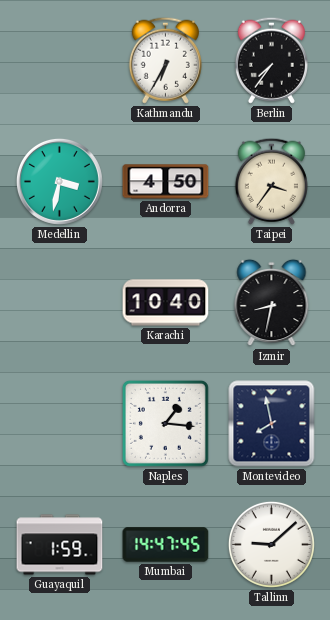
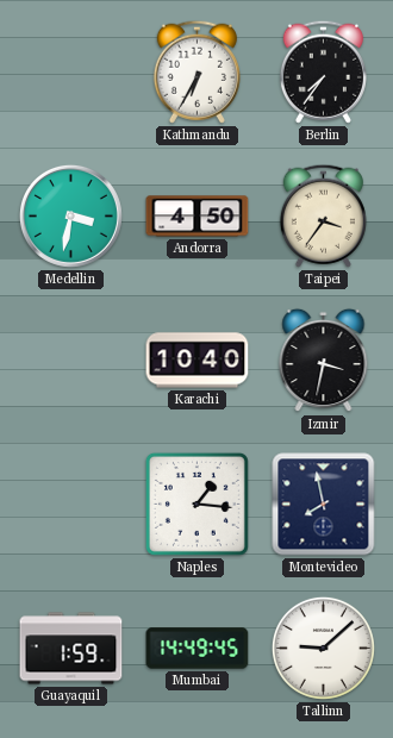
Izmir: 8:32 -> 3:32
Mumbai: 14:47 -> 14:49
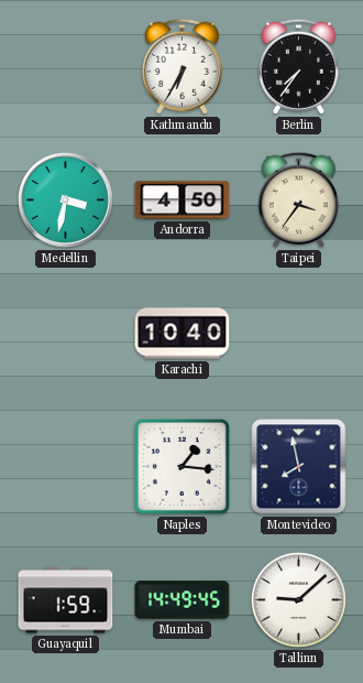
Izmir: 3:32 -> none
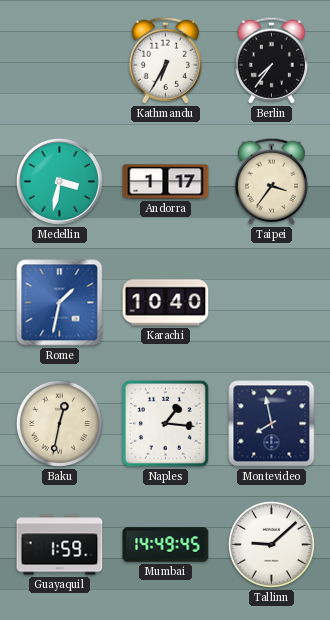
Andorra: 4:50 -> 1:17
Rome: none -> 1:32
Baku: none -> 12:32
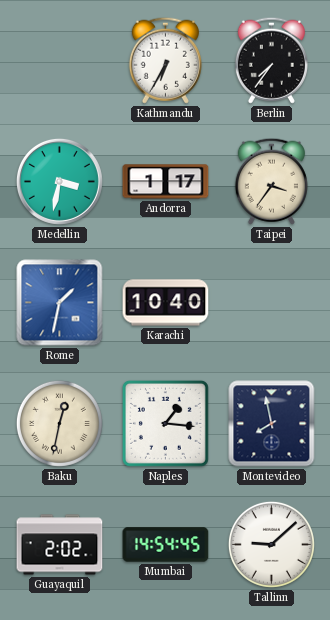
Guayaquil: 1:59 -> 2:02
Mumbai: 14:49 -> 14:54
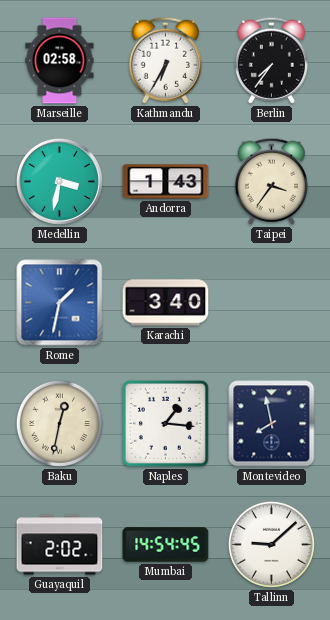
Marseille: none -> 02:58
Andorra: 1:17 -> 1:43
Karachi: 10:40 -> 3:40
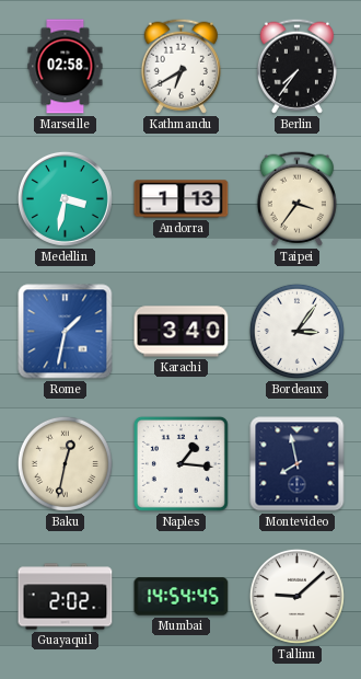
Kathmandu: 6:35 -> 6:40
Andorra: 1:43 -> 1:13
Bordeaux: none -> 3:06
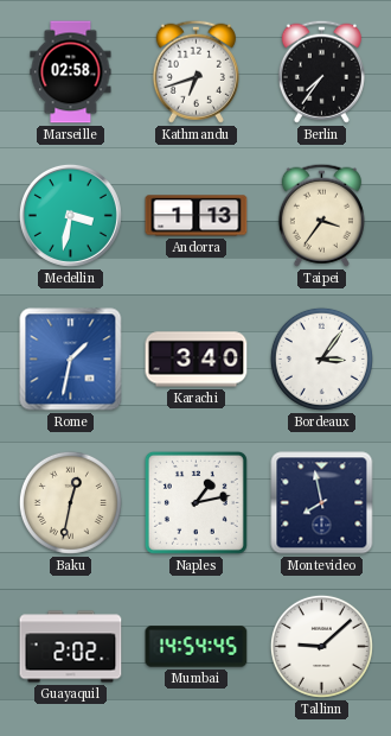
Kathmandu: 6:40 -> 6:42
Naples: 1:16 -> 1:13
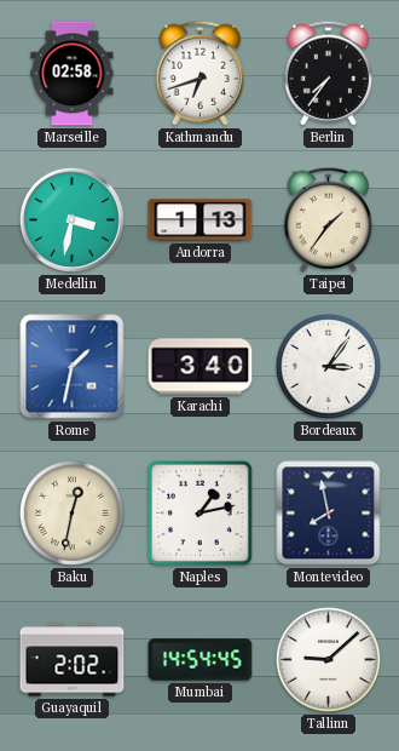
Taipei: 3:36 -> 1:36
